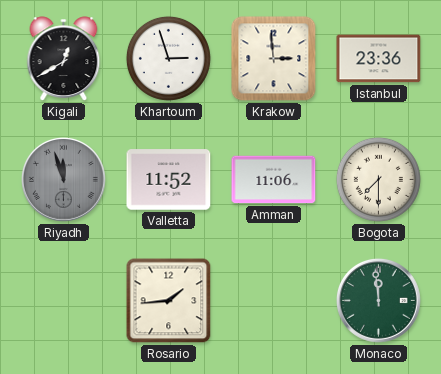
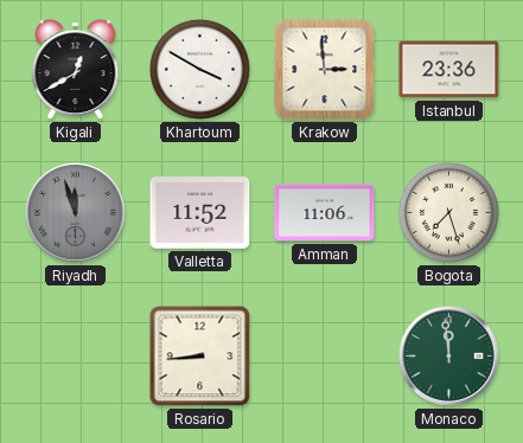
Khartoum: 2:57 -> 3:50
Bogota: 7:30 -> 7:27
Rosario: 1:44 -> 8:44
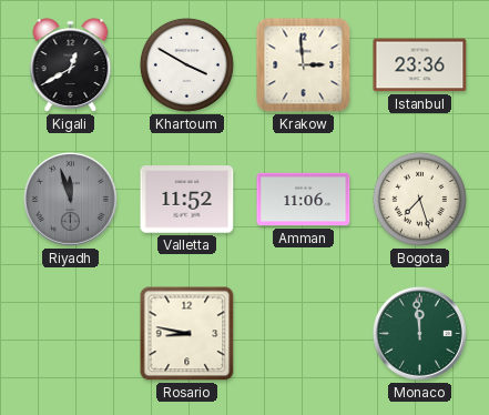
Rosario: 8:44 -> 8:47
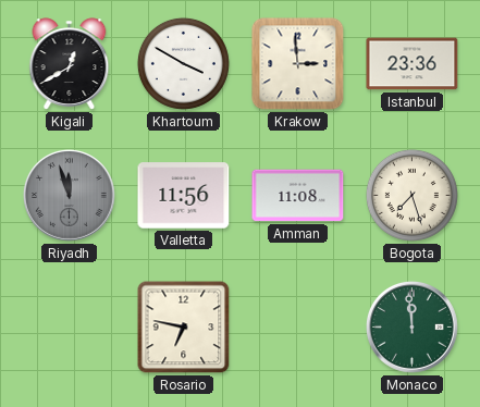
Valletta: 11:52 -> 11:56
Amman: 11:06 -> 11:08
Rosario: 8:47 -> 6:47
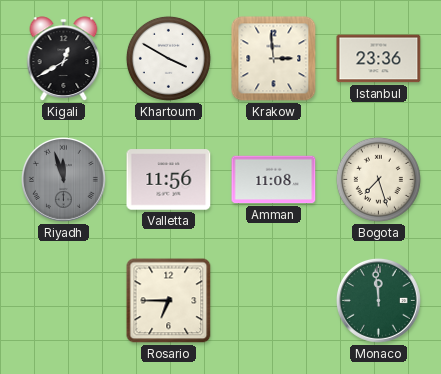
Rosario: 6:47 -> 6:45
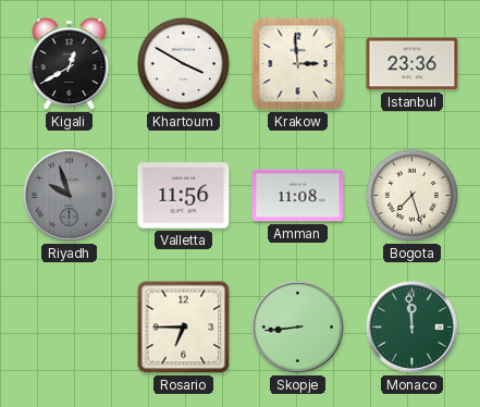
Riyadh: 11:57 -> 9:57
Skopje: none -> 8:44
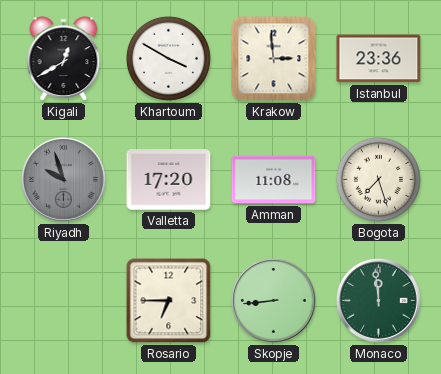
Valletta: 11:56 -> 17:20
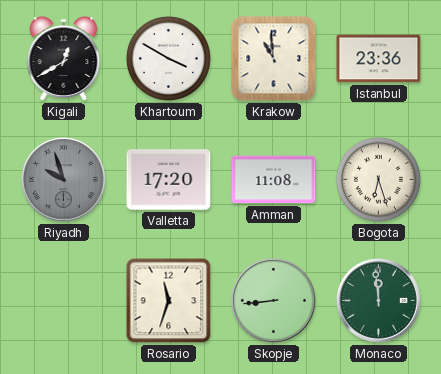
Krakow: 2:59 -> 10:59
Bogota: 7:27 -> 6:27
Rosario: 6:45 -> 11:33
